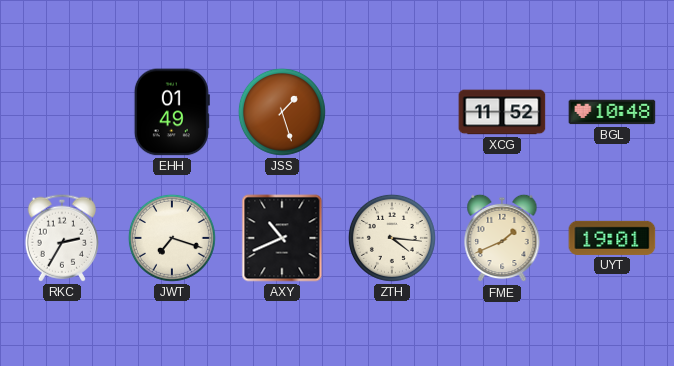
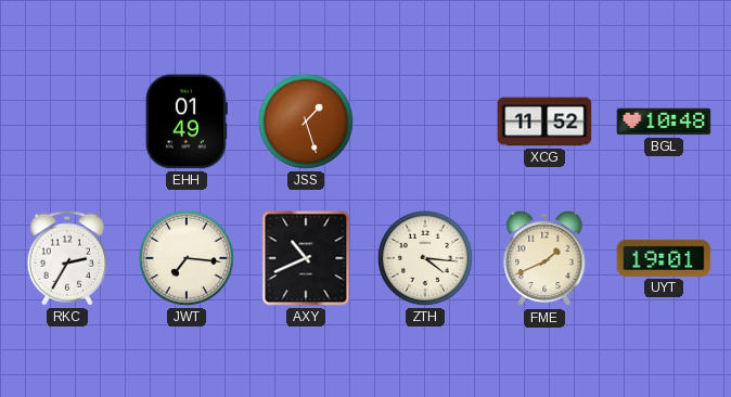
JWT: 7:18 -> 7:16
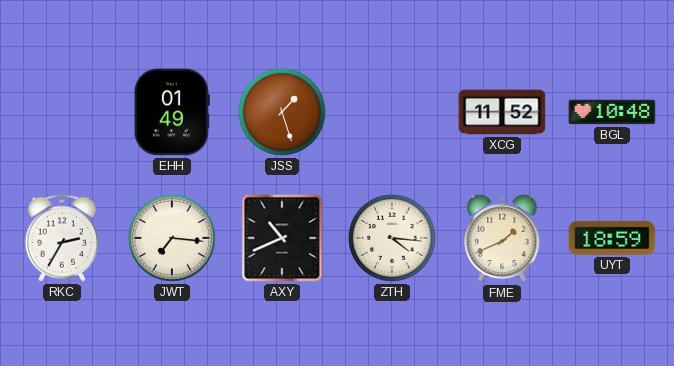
UYT: 19:01 -> 18:59
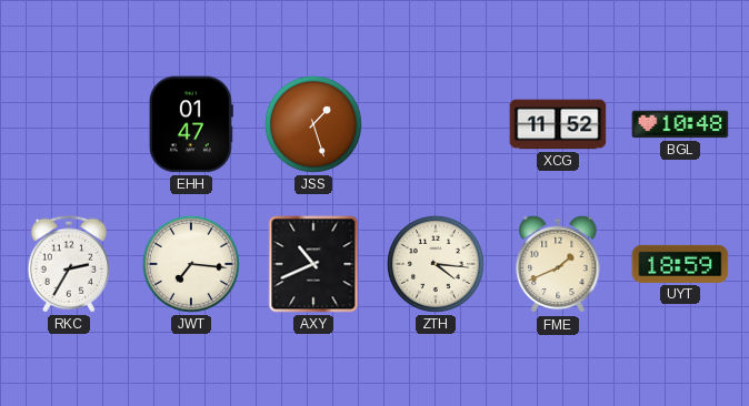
EHH: 01:49 -> 01:47
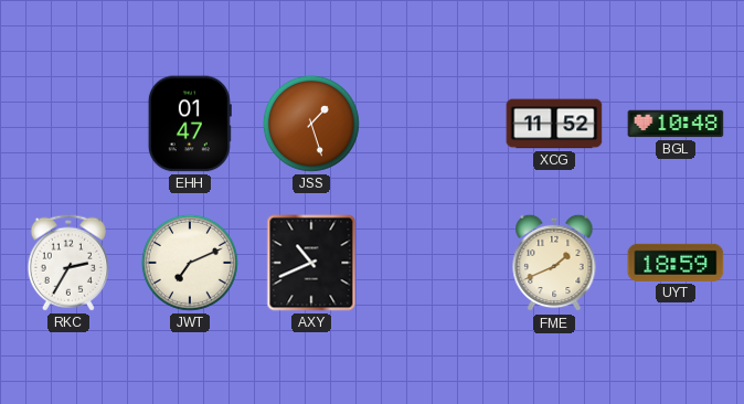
JWT: 7:16 -> 7:11
ZTH: 4:16 -> none
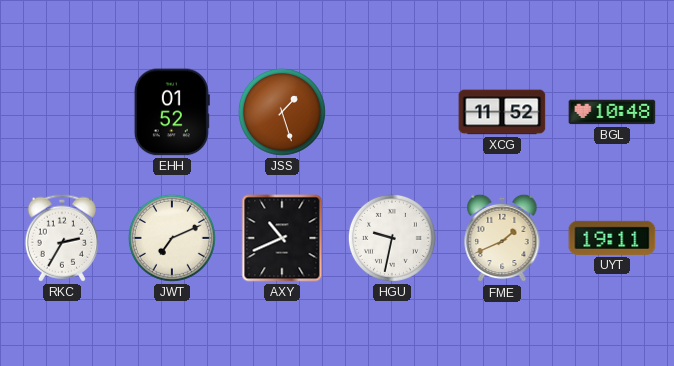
EHH: 01:47 -> 01:52
HGU: none -> 9:32
UYT: 18:59 -> 19:11
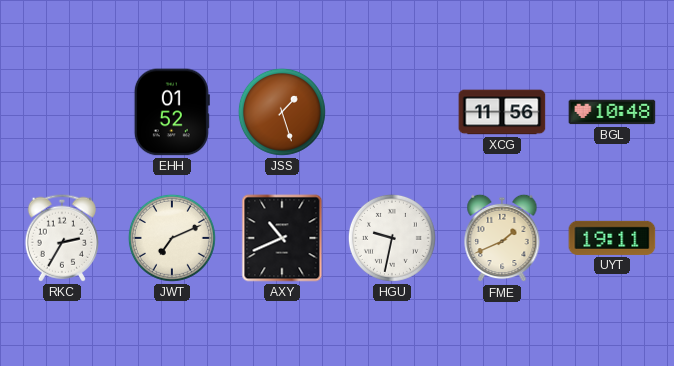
XCG: 11:52 -> 11:56
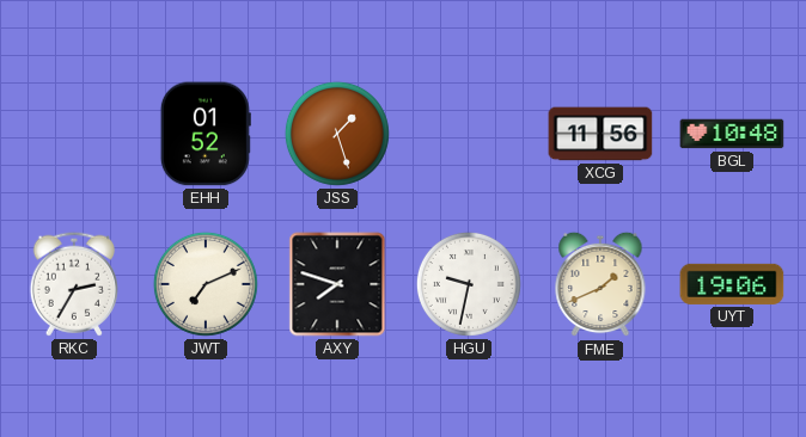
AXY: 10:41 -> 7:48
UYT: 19:11 -> 19:06
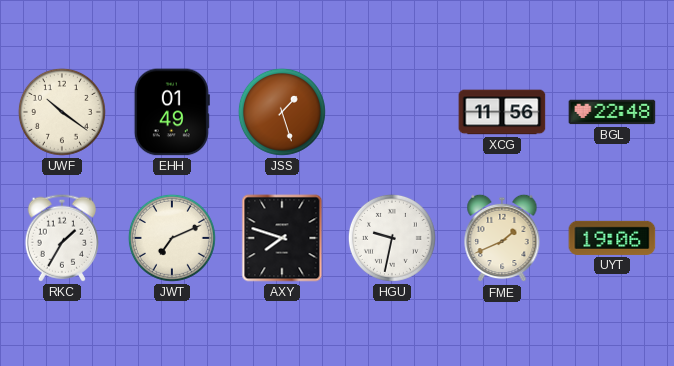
UWF: none -> 10:21
EHH: 01:52 -> 01:49
BGL: 10:48 -> 22:48
RKC: 2:35 -> 1:35
